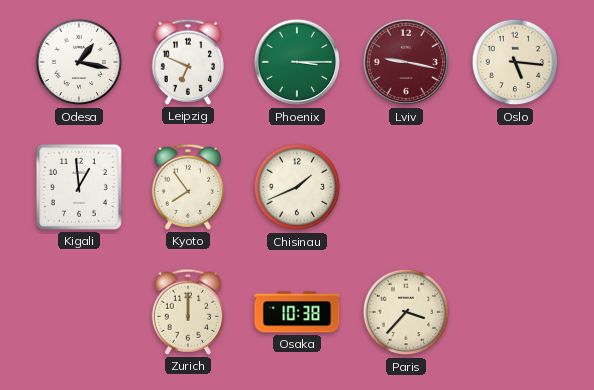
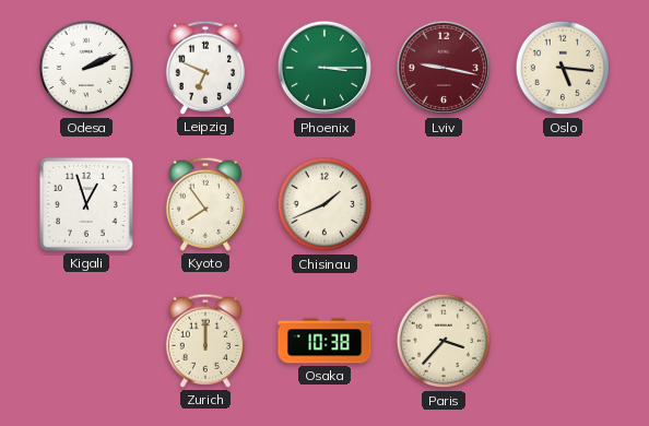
Odesa: 1:17 -> 2:11
Kigali: 12:59 -> 12:57
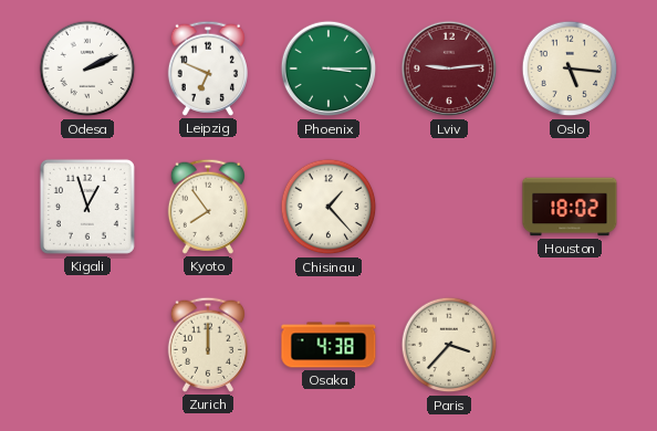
Lviv: 9:17 -> 9:14
Chisinau: 1:41 -> 1:23
Houston: none -> 18:02
Osaka: 10:38 -> 4:38
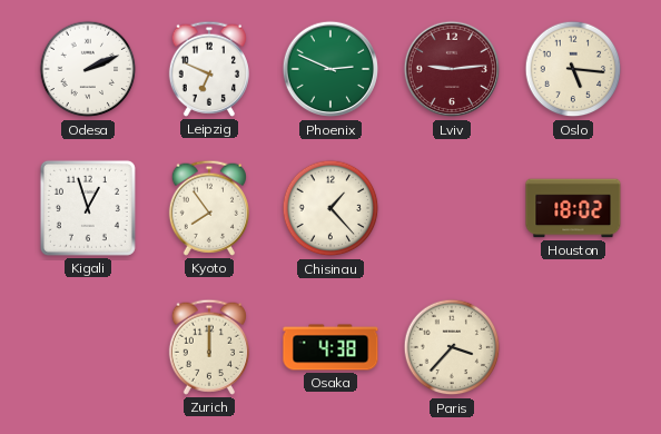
Phoenix: 3:15 -> 2:49
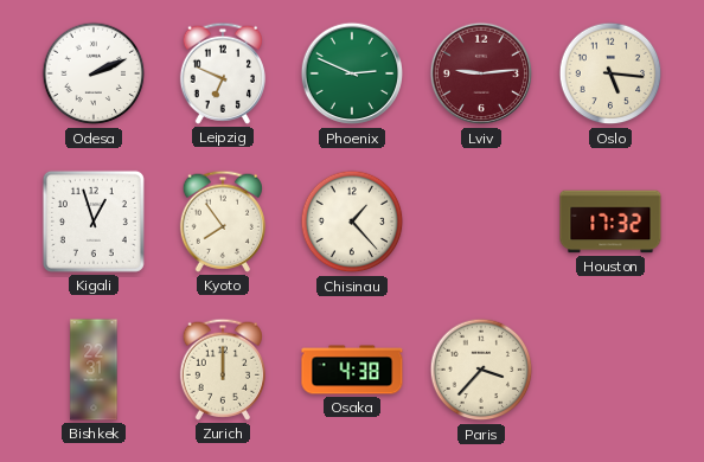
Houston: 18:02 -> 17:32
Bishkek: none -> 22:31
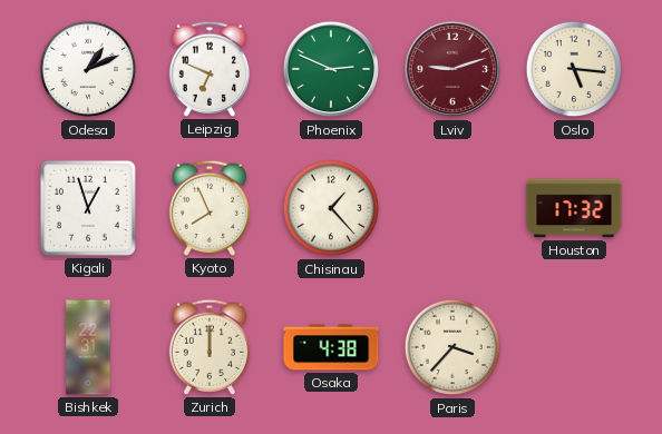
Odesa: 2:11 -> 1:11
Lviv: 9:14 -> 9:12
Kyoto: 7:54 -> 7:56
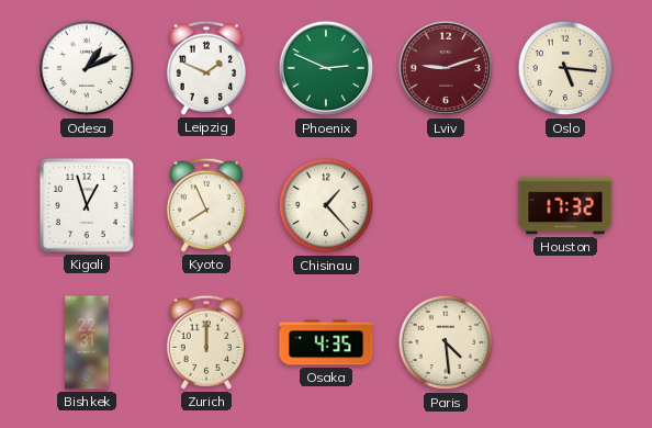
Leipzig: 6:49 -> 1:49
Osaka: 4:38 -> 4:35
Paris: 3:37 -> 4:29
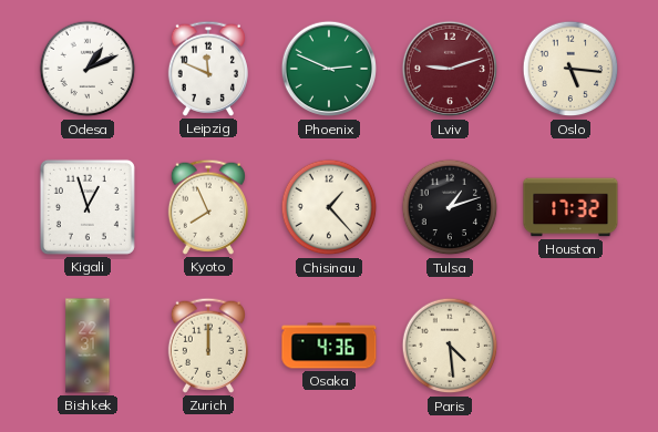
Leipzig: 1:49 -> 11:49
Tulsa: none -> 1:12
Osaka: 4:35 -> 4:36
